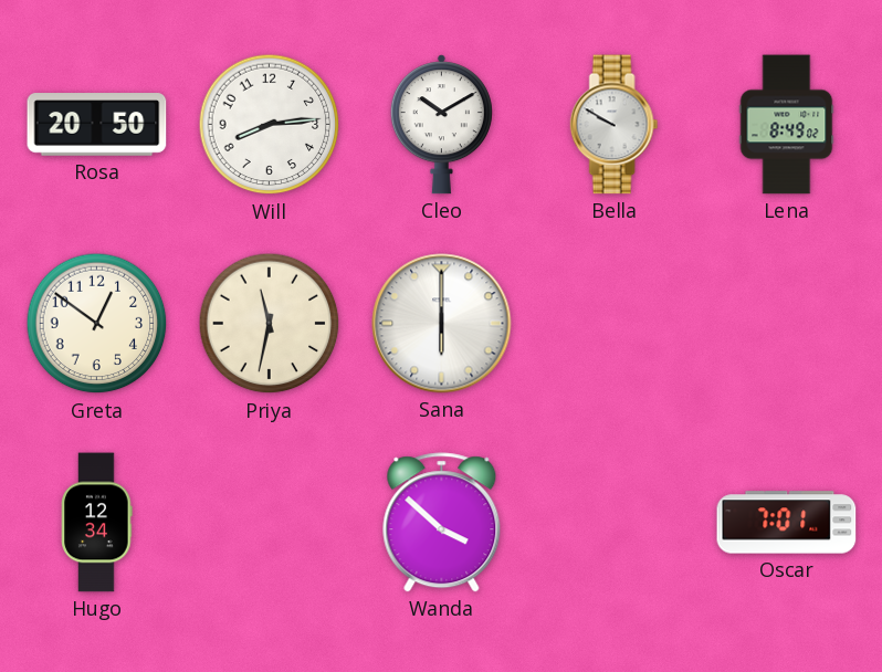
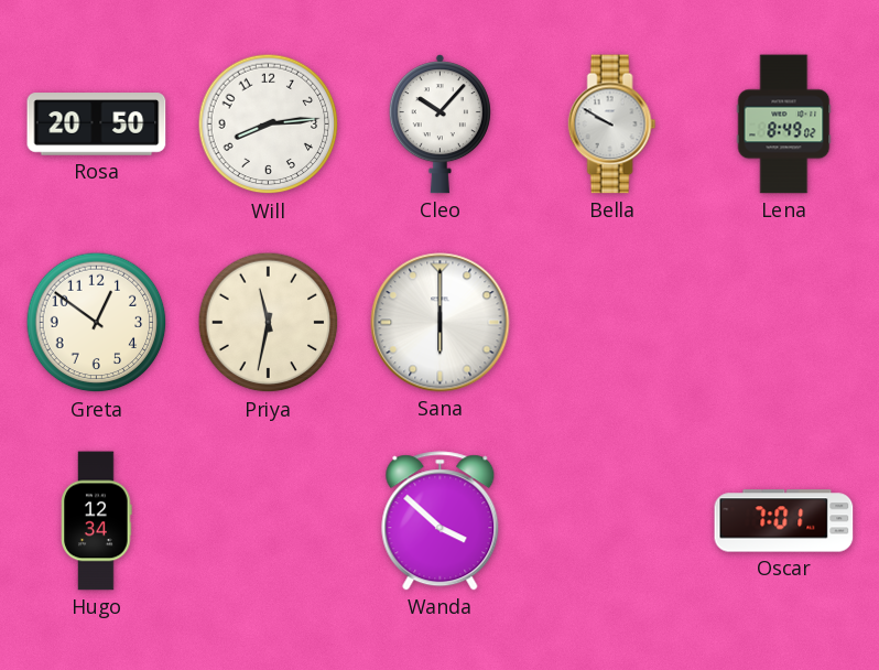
Cleo: 10:10 -> 10:07
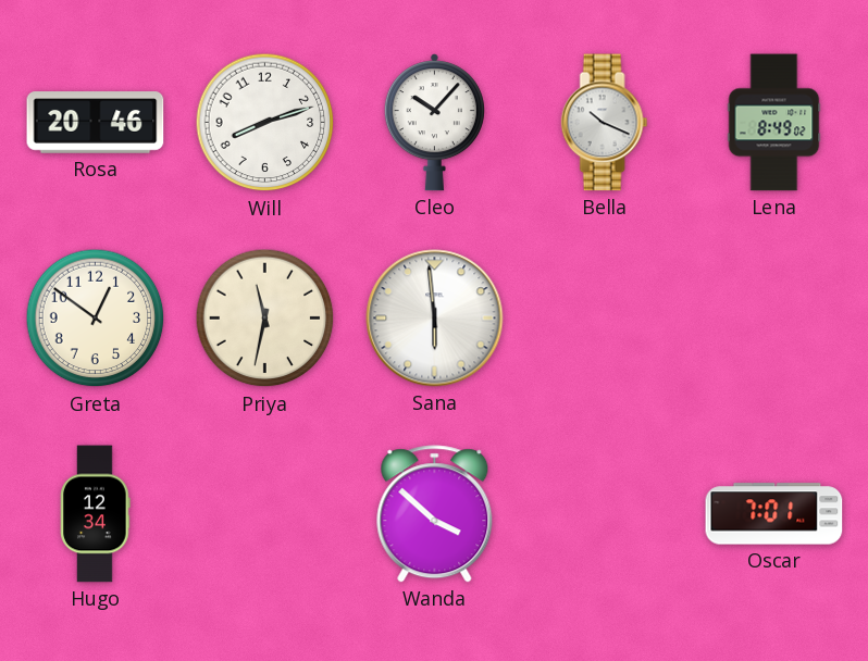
Rosa: 20:50 -> 20:46
Will: 8:14 -> 8:12
Bella: 9:50 -> 10:19
Sana: 6:00 -> 5:59
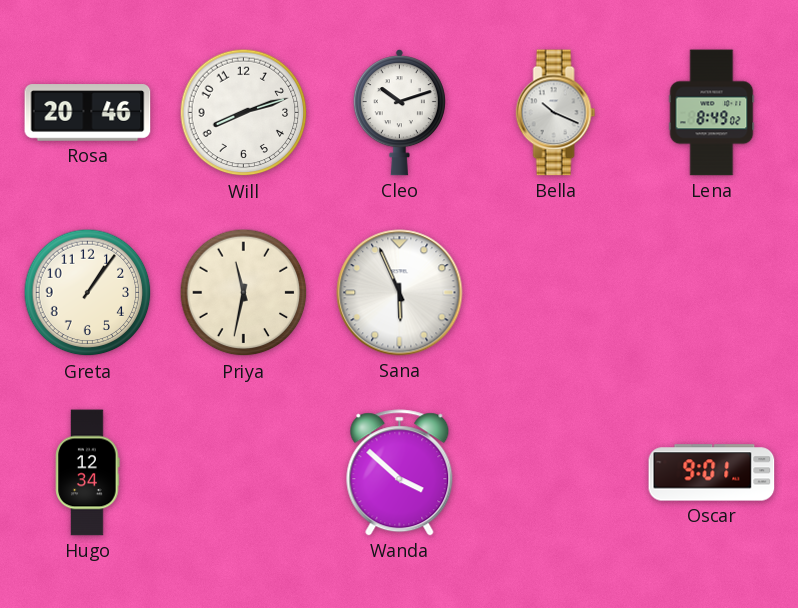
Cleo: 10:07 -> 10:12
Greta: 12:51 -> 1:06
Sana: 5:59 -> 5:56
Oscar: 7:01 -> 9:01
